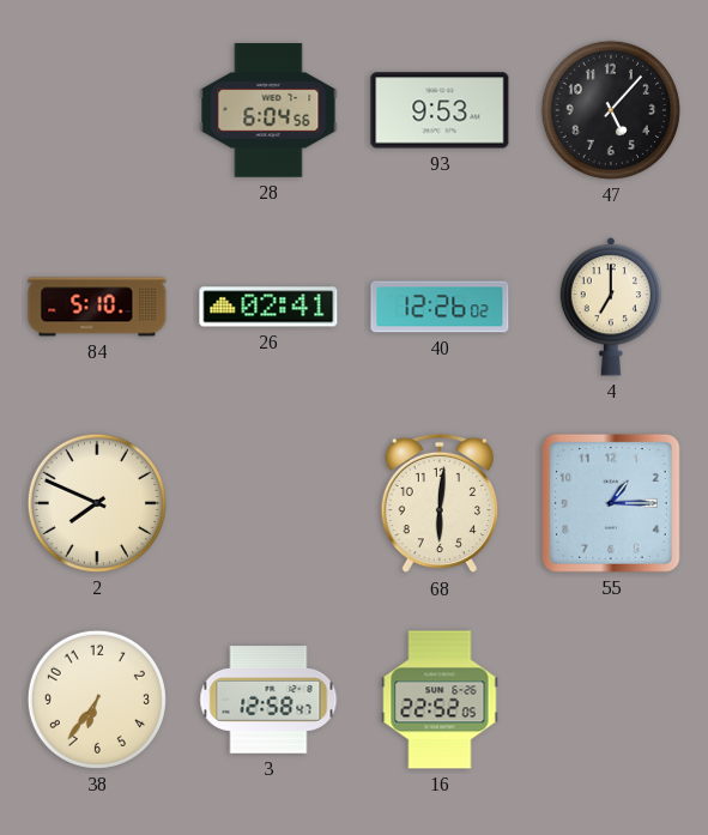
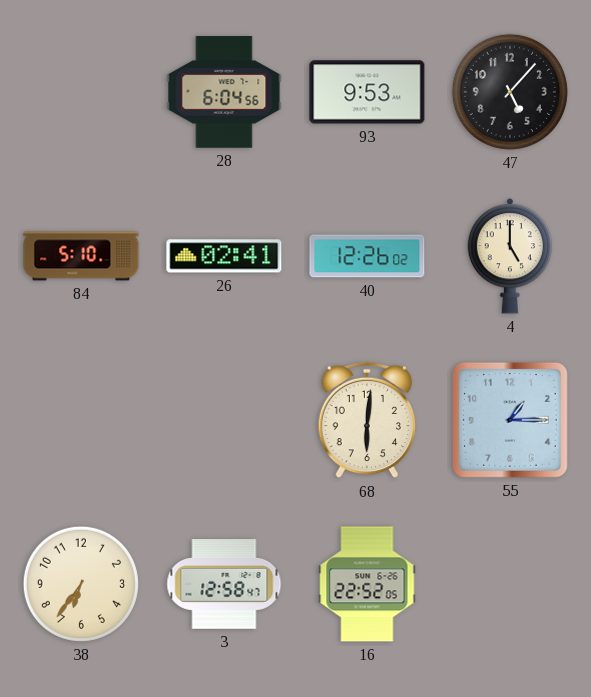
4: 7:00 -> 5:00
2: 7:49 -> none
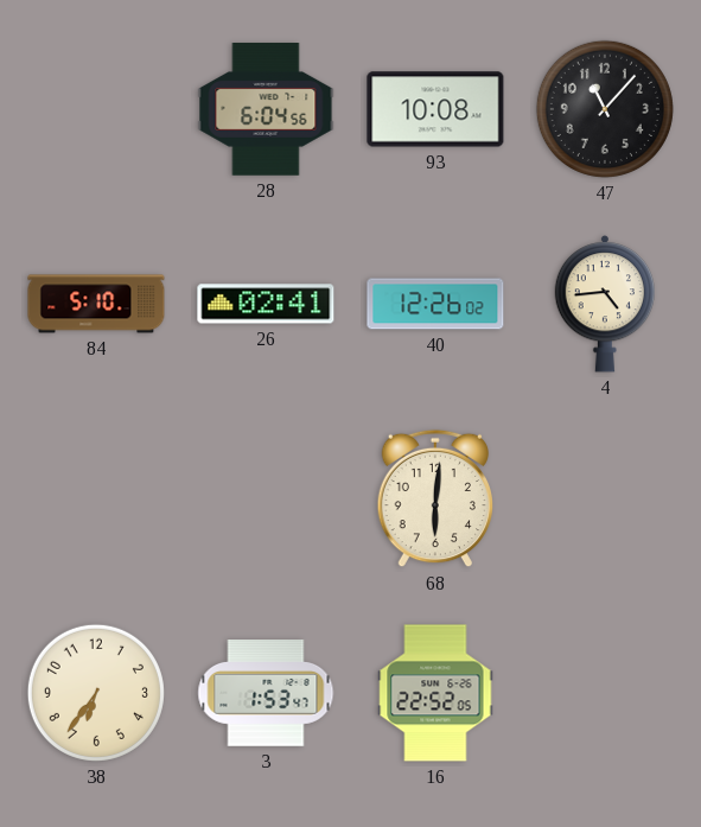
93: 9:53 -> 10:08
47: 5:07 -> 11:07
4: 5:00 -> 4:44
55: 1:15 -> none
3: 12:58 -> 1:53
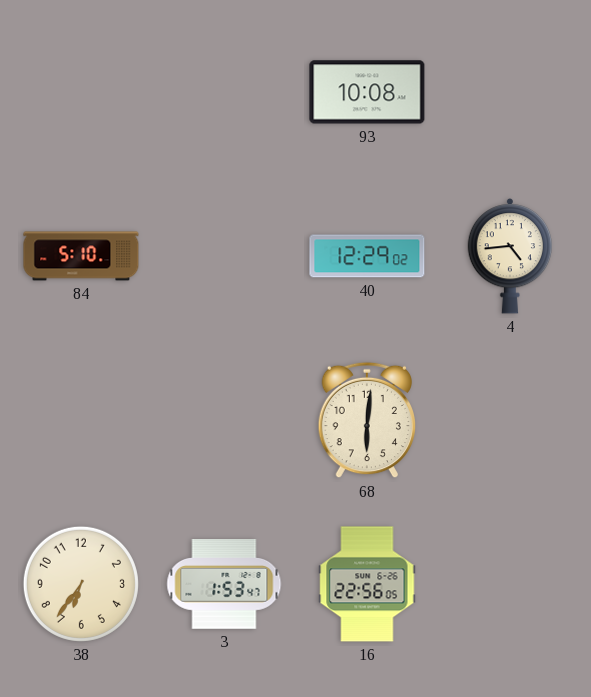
28: 6:04 -> none
47: 11:07 -> none
26: 02:41 -> none
40: 12:26 -> 12:29
16: 22:52 -> 22:56
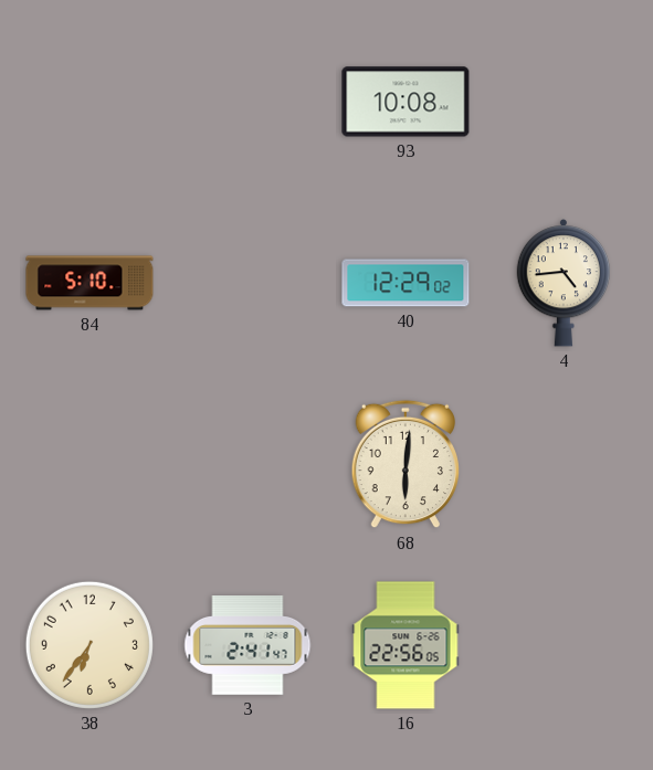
3: 1:53 -> 2:41
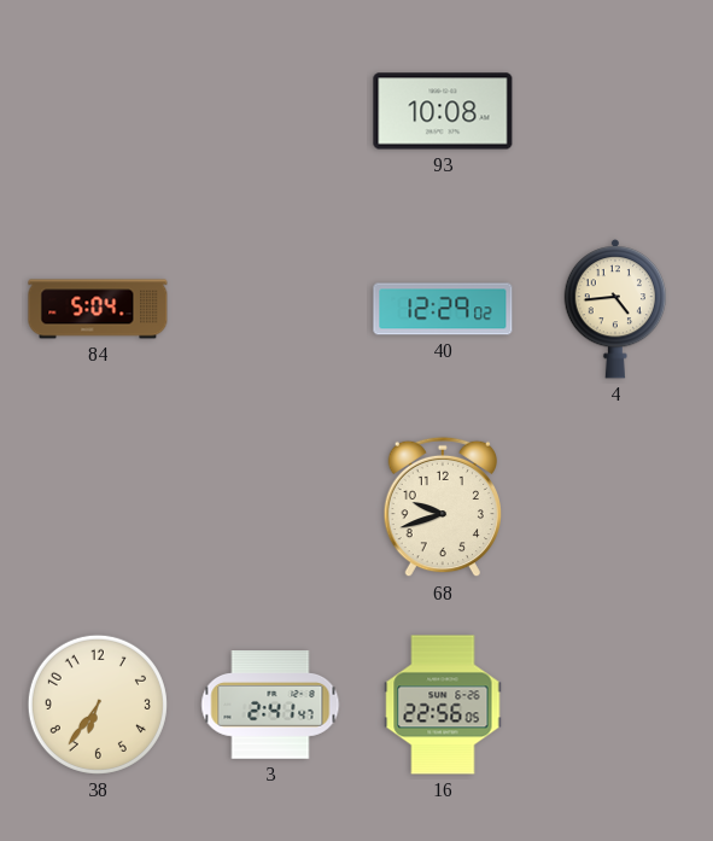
84: 5:10 -> 5:04
68: 6:01 -> 9:42
